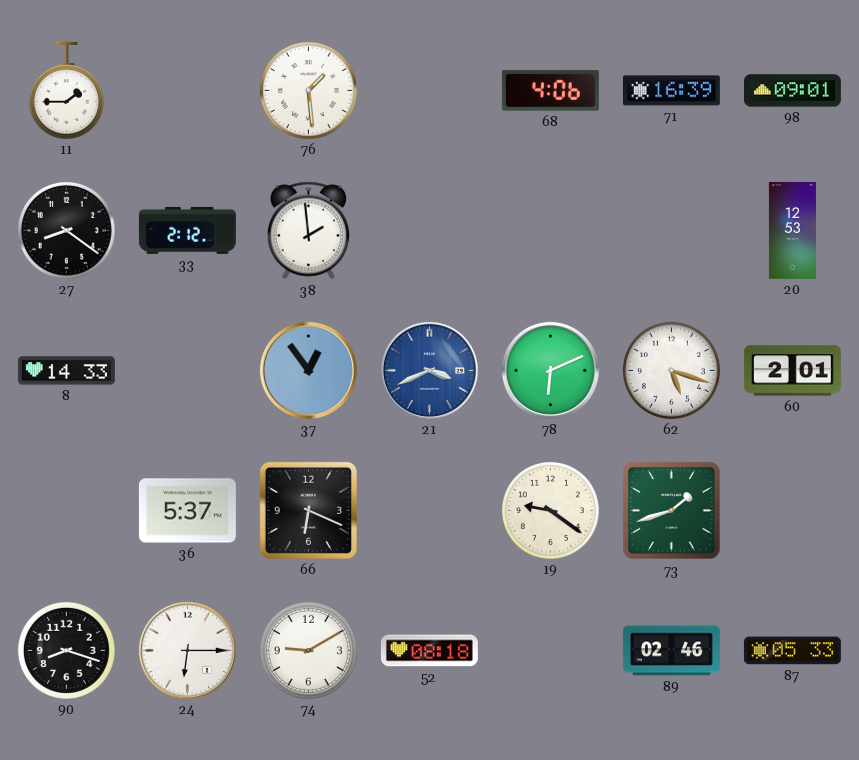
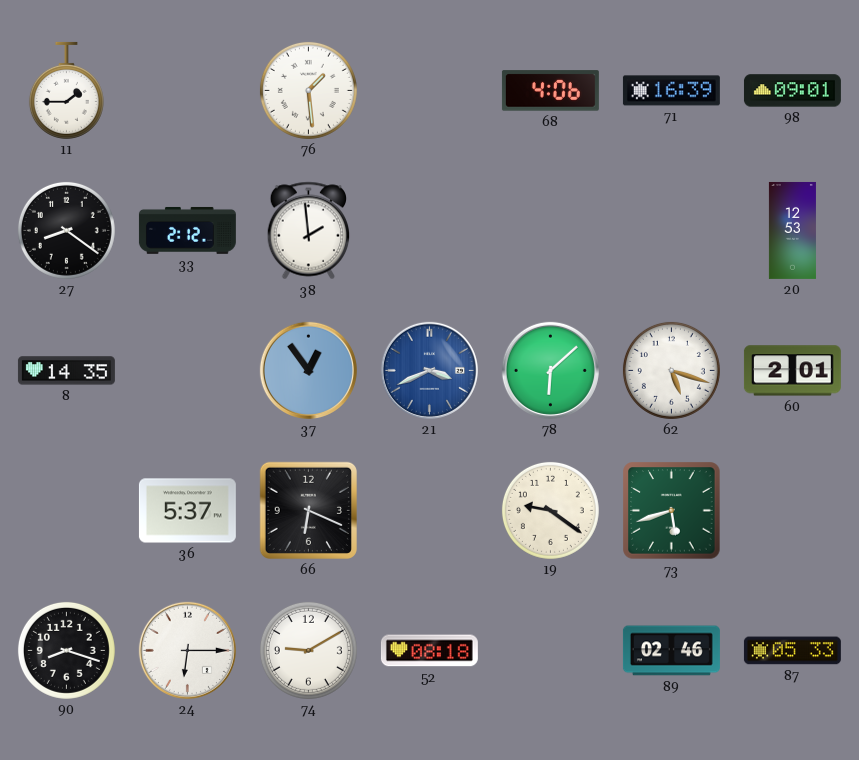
8: 14:33 -> 14:35
78: 6:11 -> 6:08
73: 1:42 -> 5:42
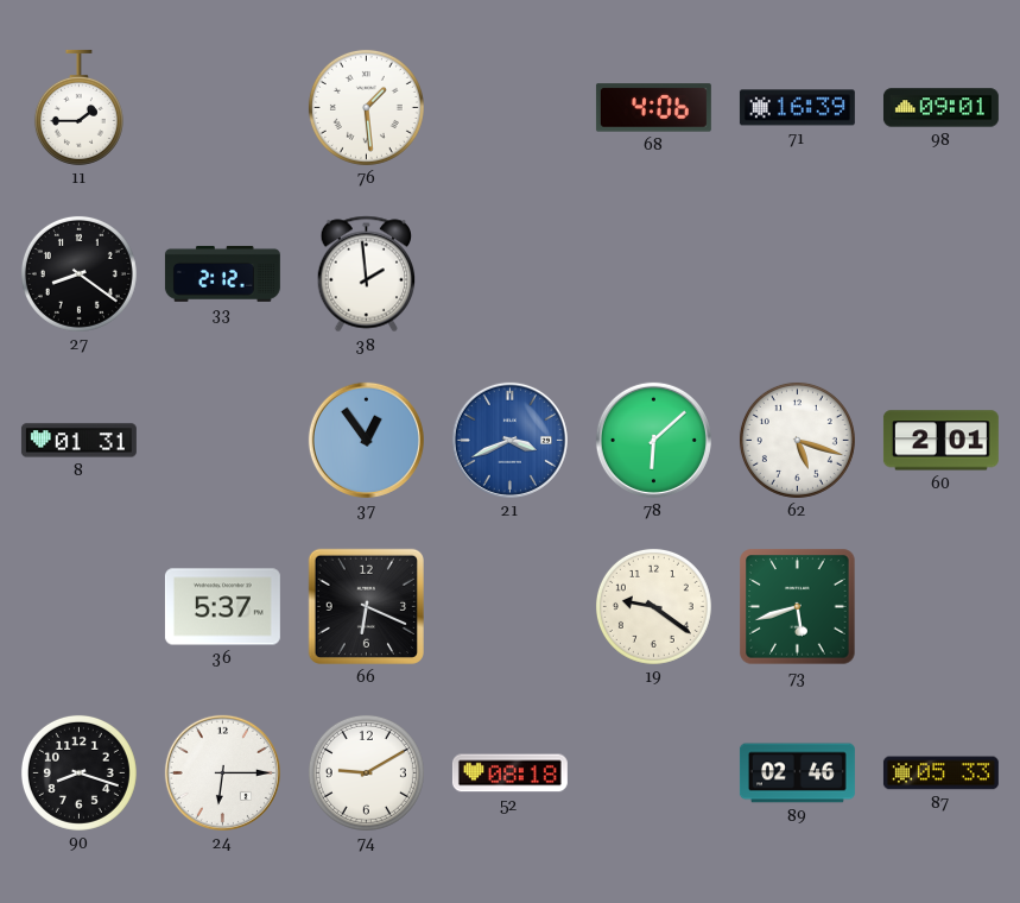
20: 12:53 -> none
8: 14:35 -> 01:31
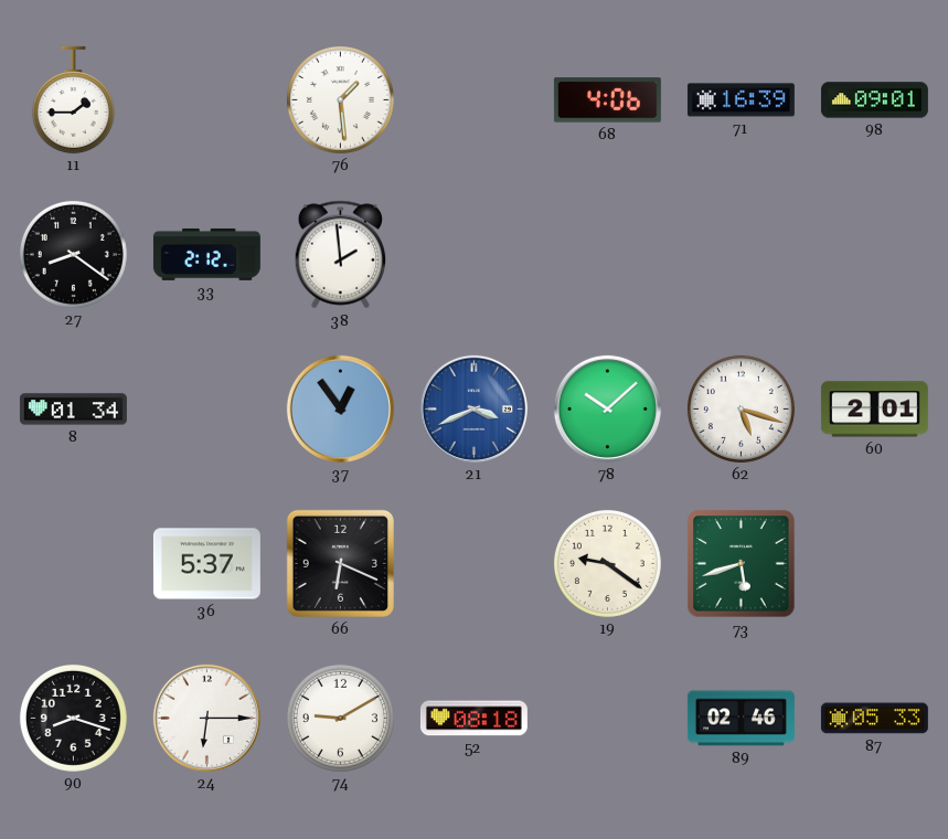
8: 01:31 -> 01:34
78: 6:08 -> 10:08
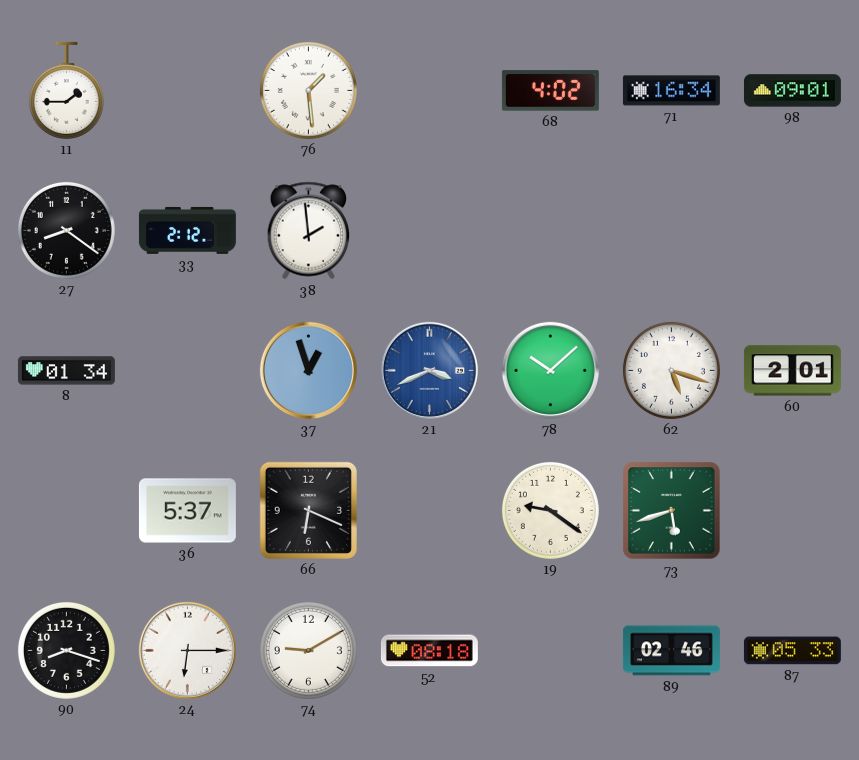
68: 4:06 -> 4:02
71: 16:39 -> 16:34
37: 12:54 -> 12:57
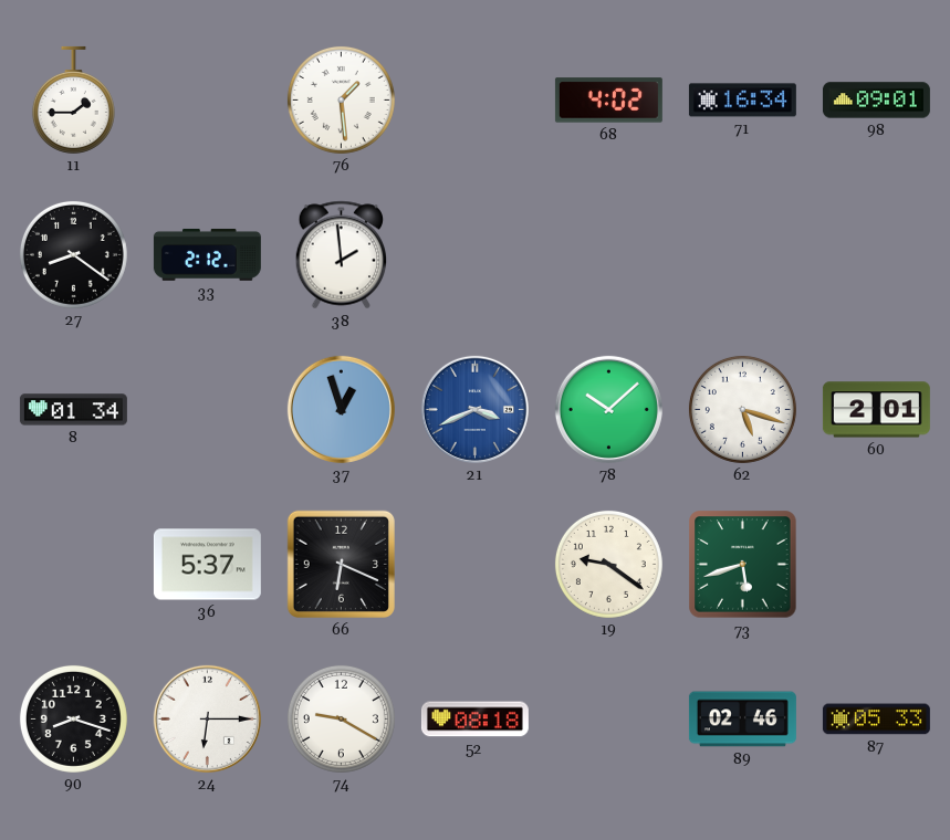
74: 9:10 -> 9:20
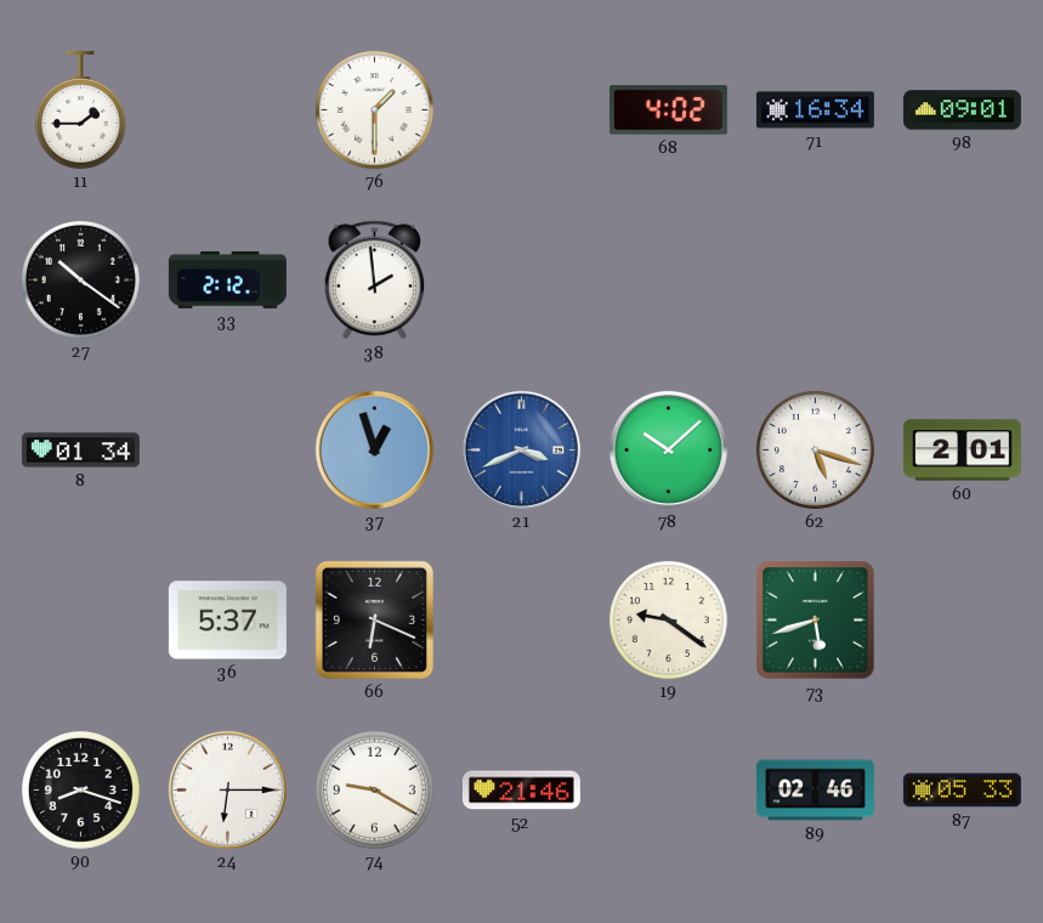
76: 1:29 -> 1:30
27: 8:21 -> 10:21
52: 08:18 -> 21:46
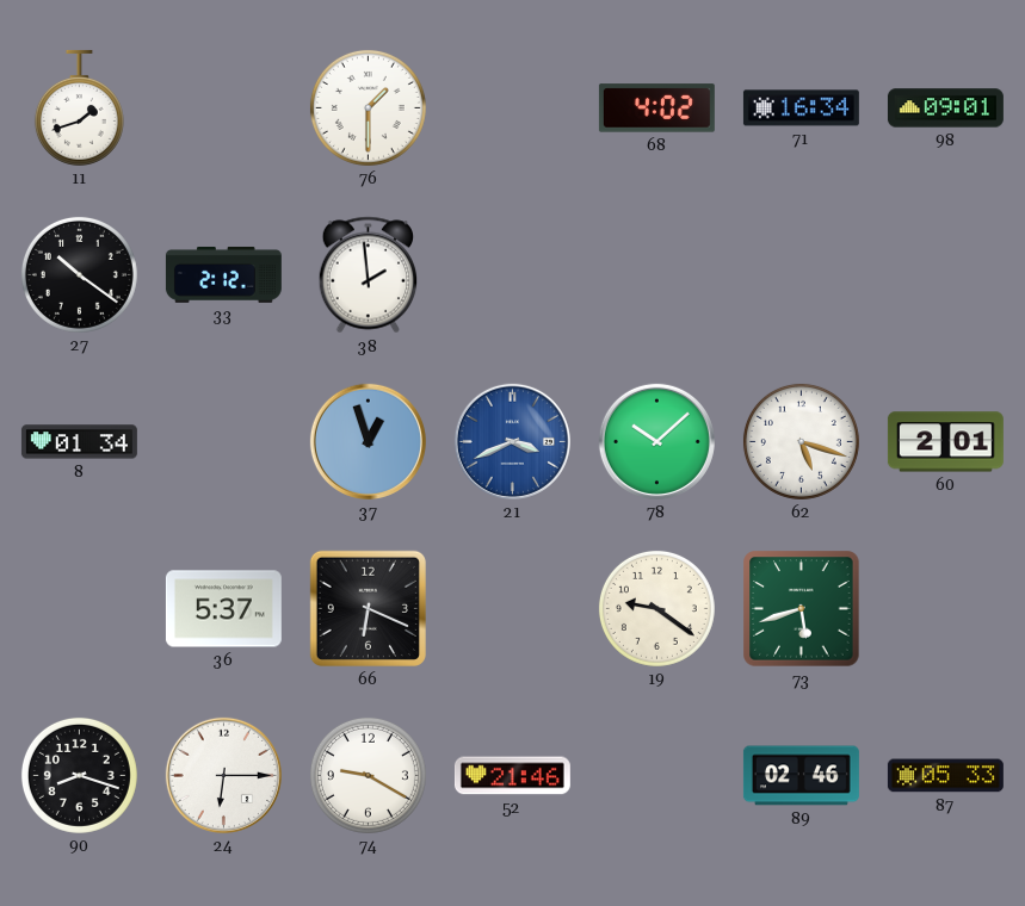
11: 1:45 -> 1:42
